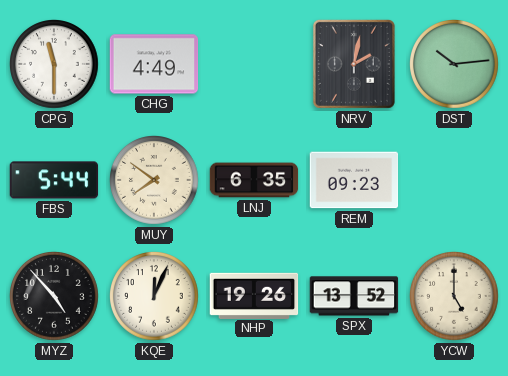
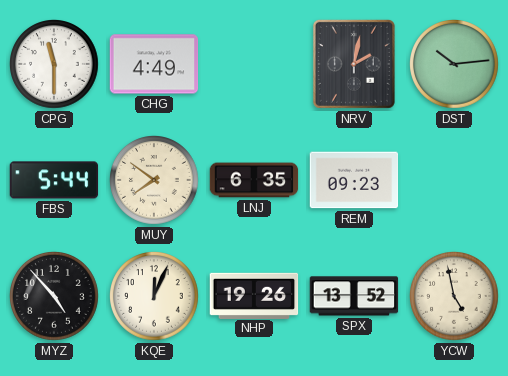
YCW: 5:00 -> 4:58
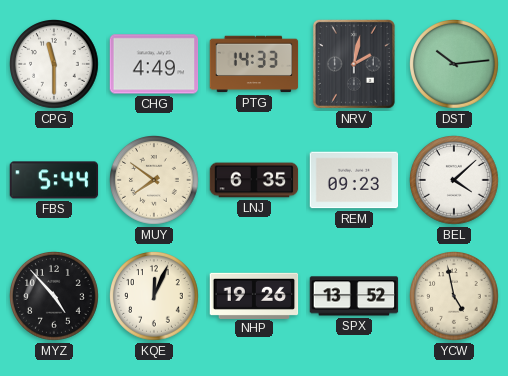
PTG: none -> 14:33
BEL: none -> 4:08
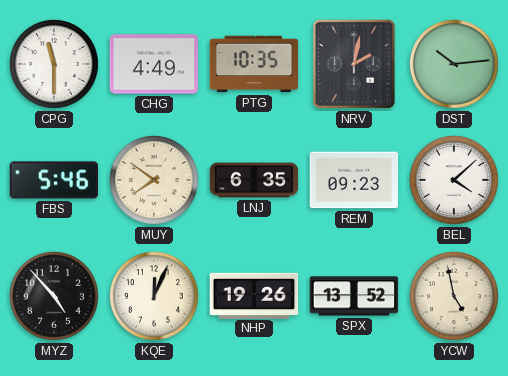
PTG: 14:33 -> 10:35
FBS: 5:44 -> 5:46
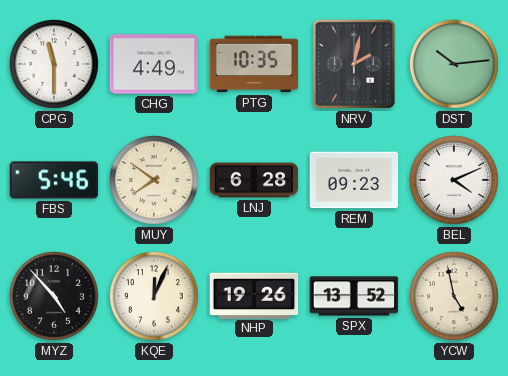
LNJ: 6:35 -> 6:28
BEL: 4:08 -> 4:11
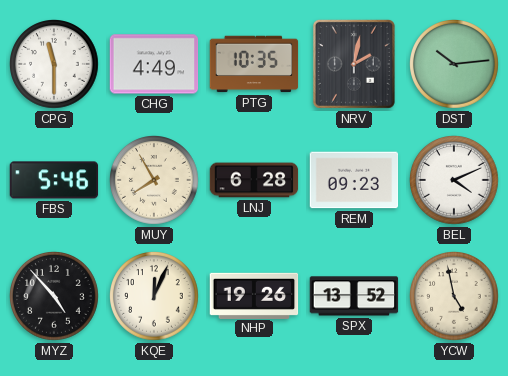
MUY: 7:51 -> 7:55
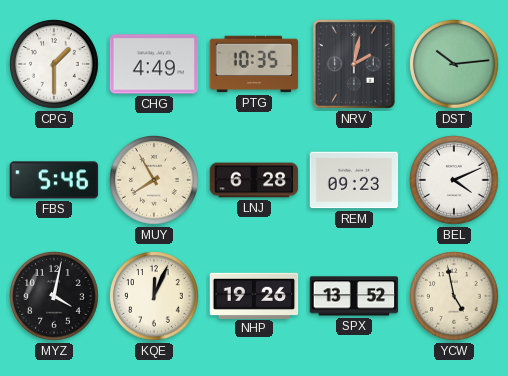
CPG: 11:30 -> 1:30
MYZ: 4:53 -> 4:02
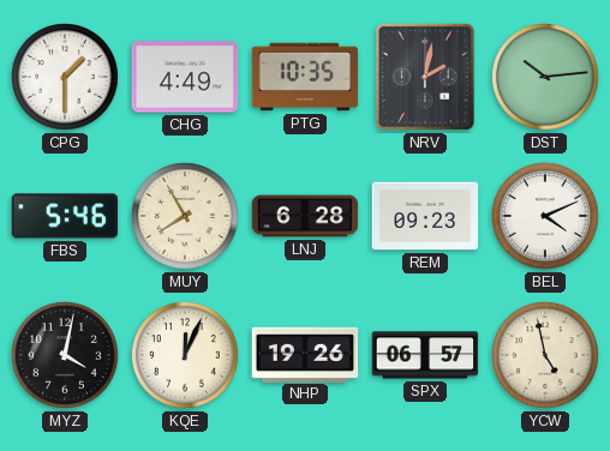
SPX: 13:52 -> 06:57
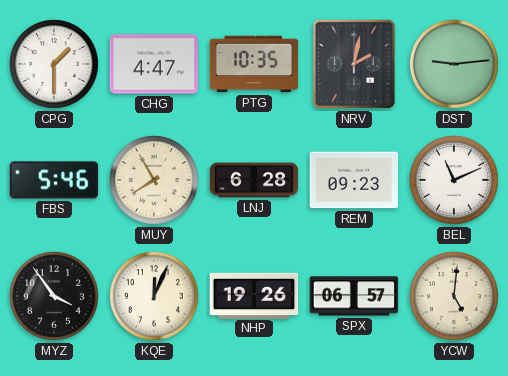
CHG: 4:49 -> 4:47
DST: 10:14 -> 9:14
BEL: 4:11 -> 11:11
MYZ: 4:02 -> 3:54
YCW: 4:58 -> 5:01
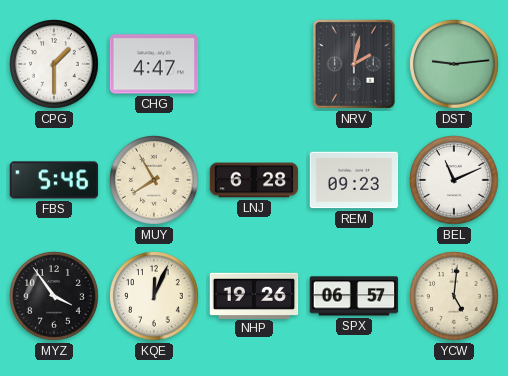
PTG: 10:35 -> none
